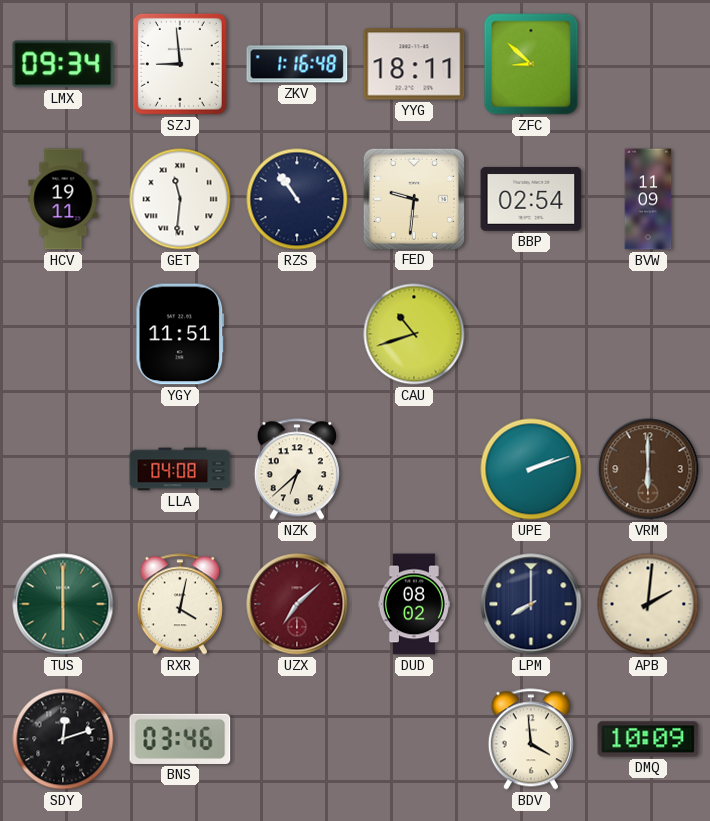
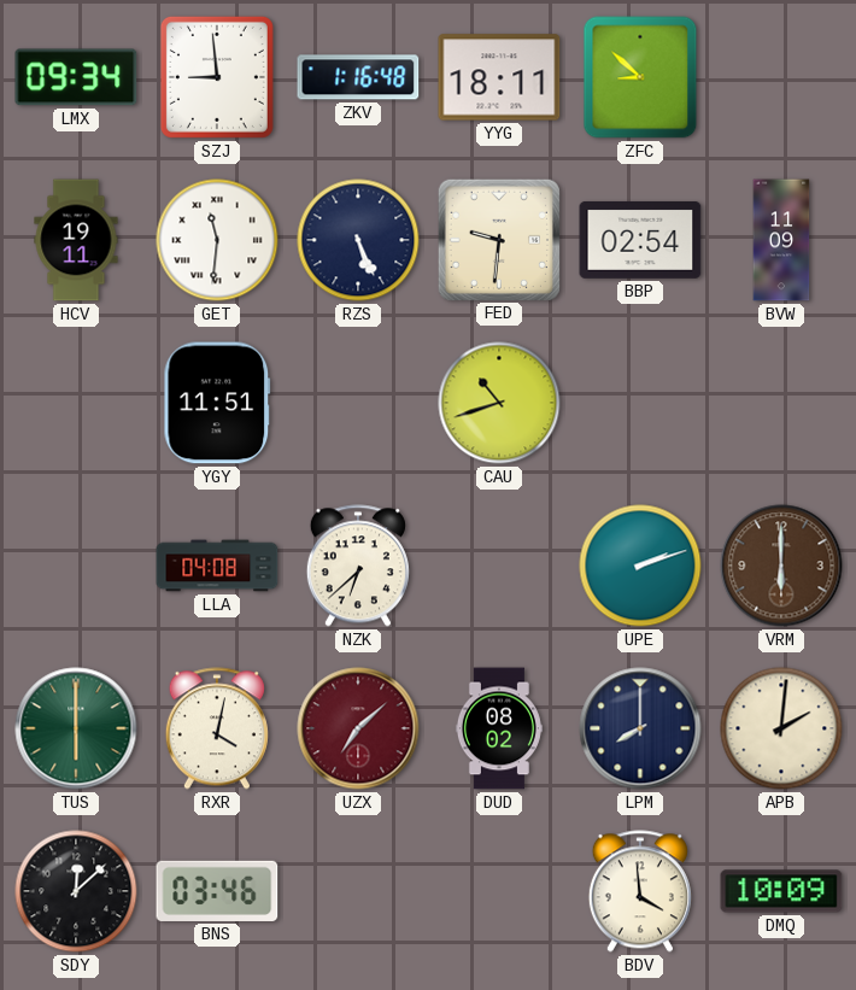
RZS: 10:54 -> 5:26
SDY: 12:12 -> 12:08
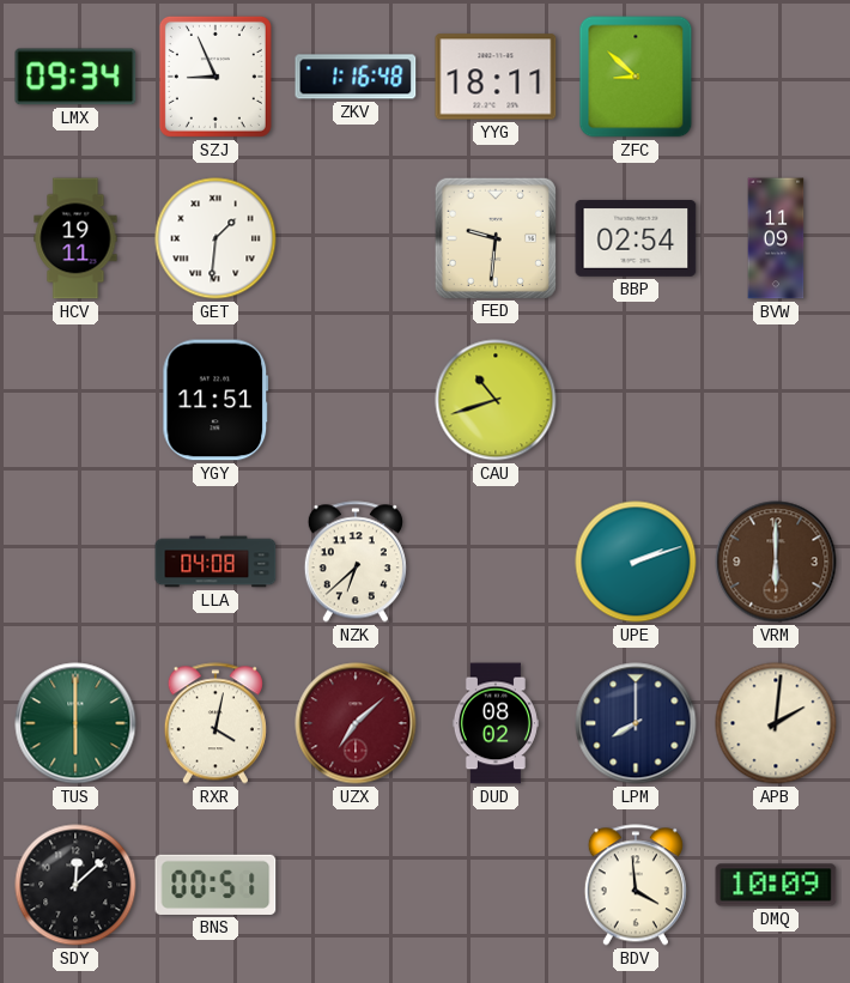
SZJ: 8:59 -> 8:56
GET: 11:31 -> 1:31
RZS: 5:26 -> none
BNS: 03:46 -> 00:51
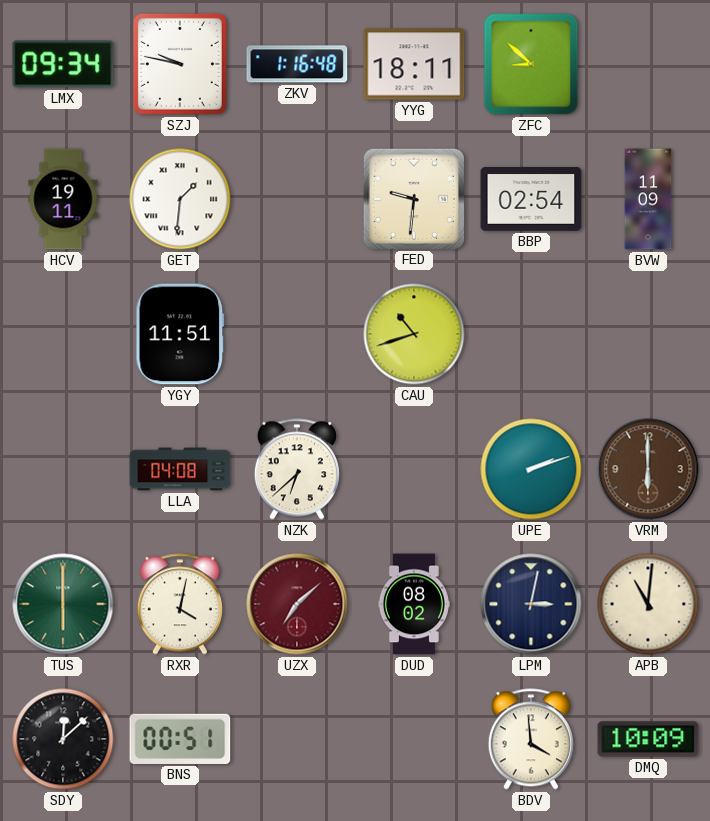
SZJ: 8:56 -> 9:47
LPM: 8:00 -> 3:02
APB: 2:01 -> 11:01
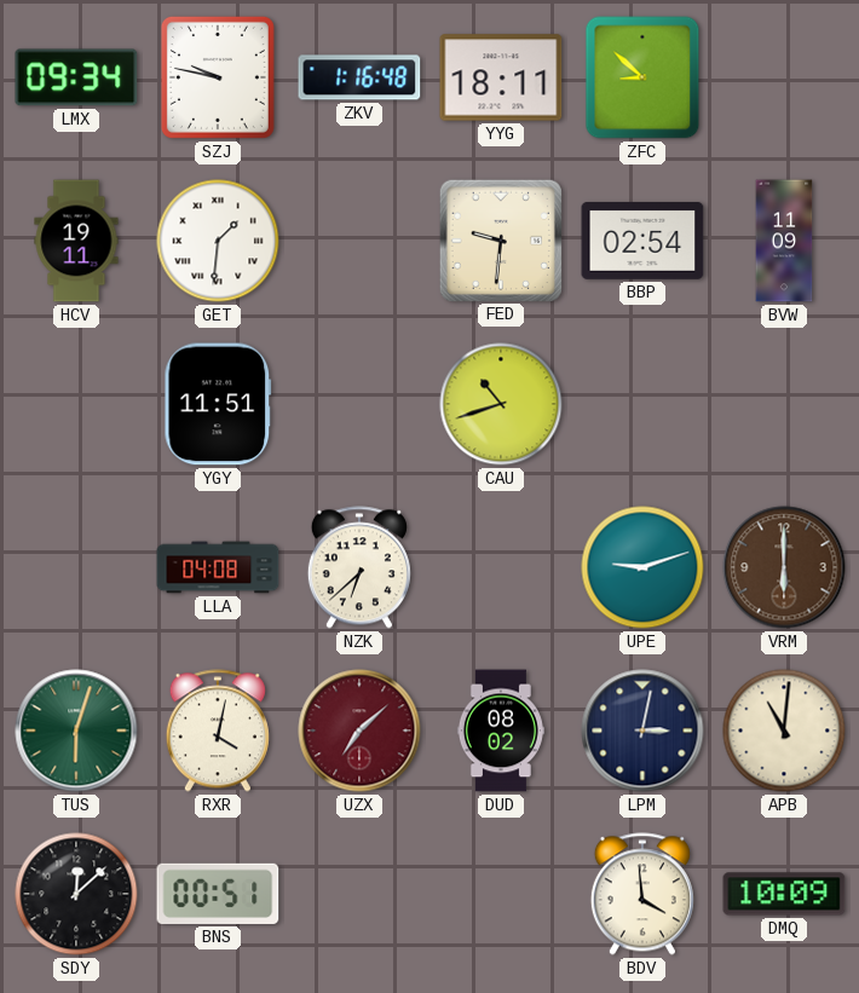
UPE: 2:12 -> 9:12
TUS: 6:00 -> 6:03
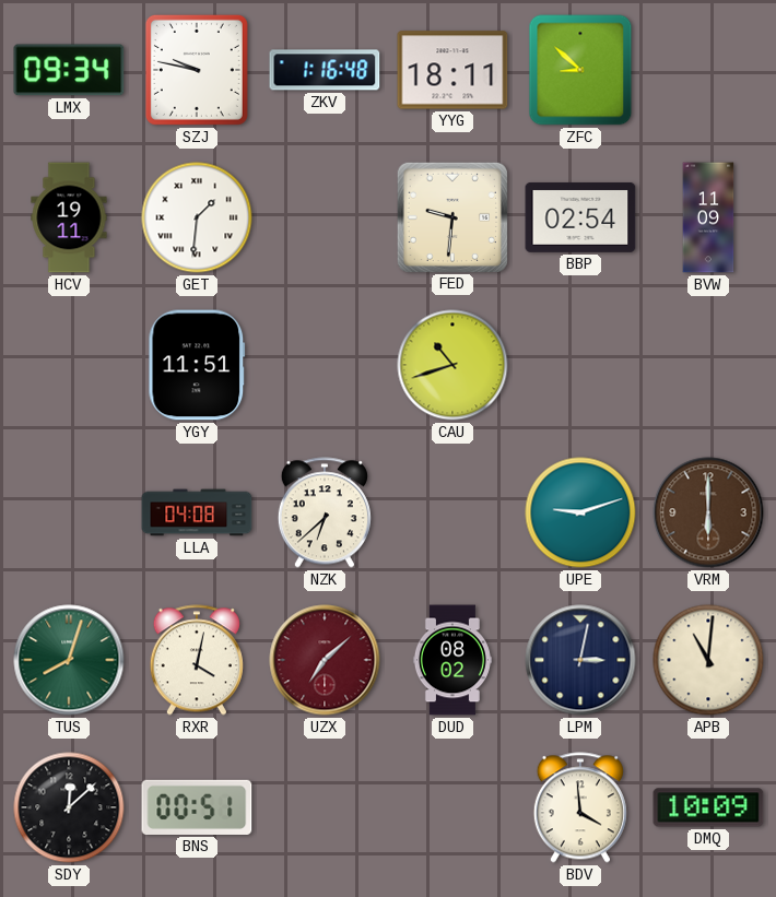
TUS: 6:03 -> 8:03
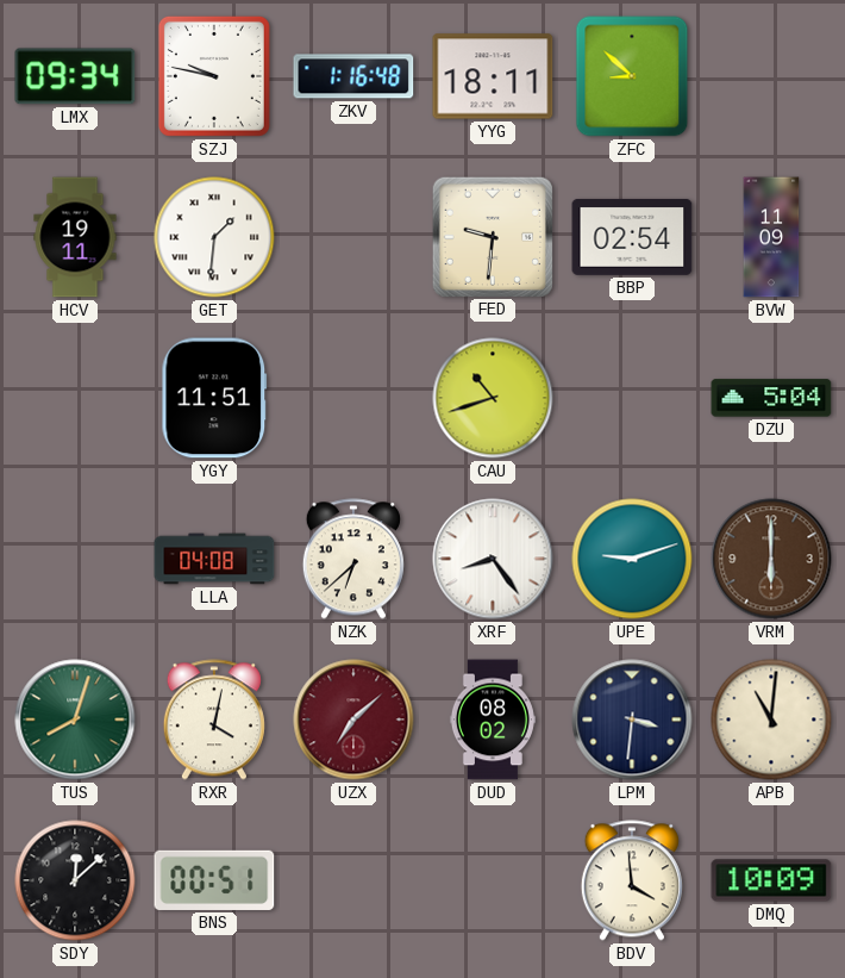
DZU: none -> 5:04
XRF: none -> 8:24
LPM: 3:02 -> 3:31
